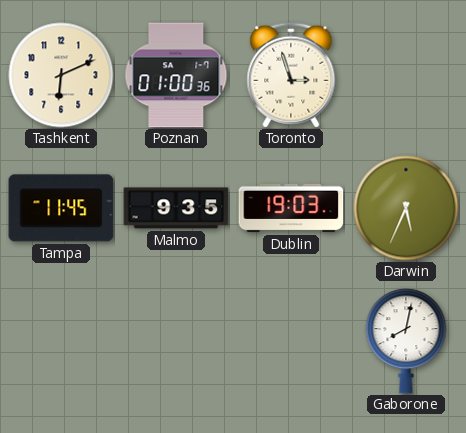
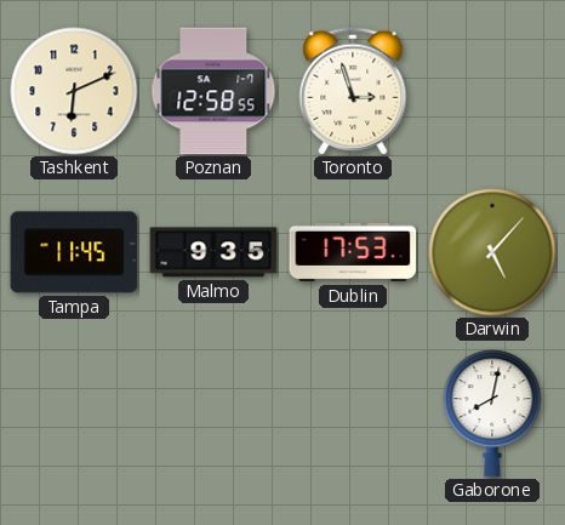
Poznan: 01:00 -> 12:58
Dublin: 19:03 -> 17:53
Darwin: 5:34 -> 5:07
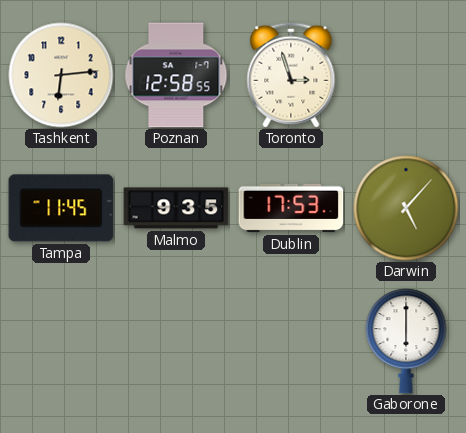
Tashkent: 6:11 -> 6:14
Gaborone: 8:02 -> 6:00
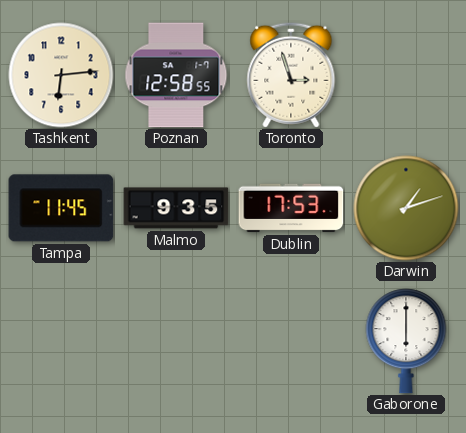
Darwin: 5:07 -> 1:12
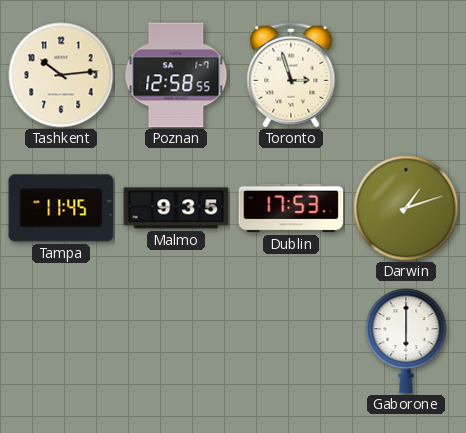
Tashkent: 6:14 -> 10:14
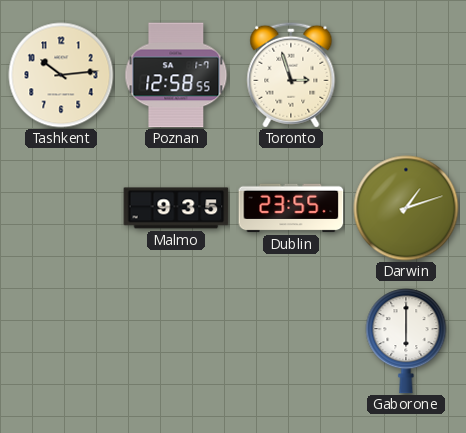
Tampa: 11:45 -> none
Dublin: 17:53 -> 23:55
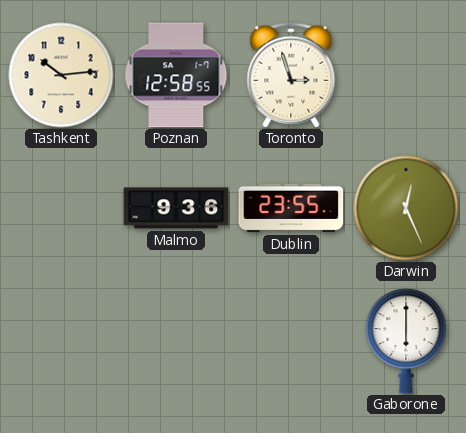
Malmo: 9:35 -> 9:36
Darwin: 1:12 -> 12:26
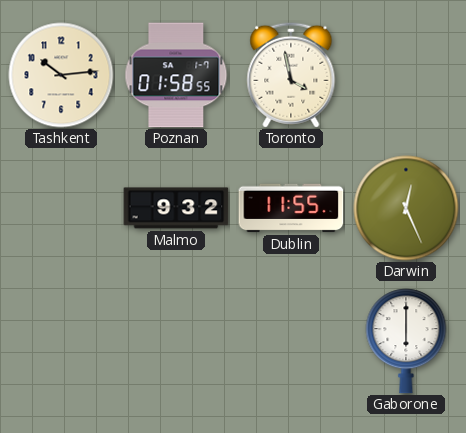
Poznan: 12:58 -> 01:58
Toronto: 2:57 -> 3:58
Malmo: 9:36 -> 9:32
Dublin: 23:55 -> 11:55
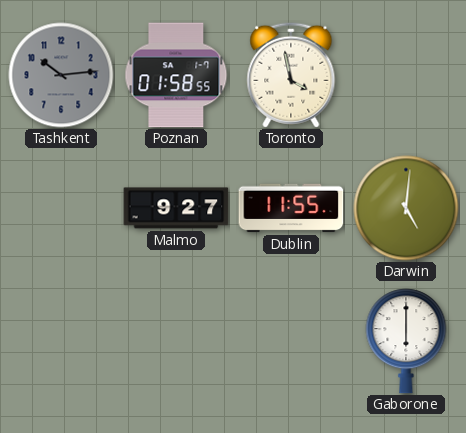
Tashkent dial: cream -> grey
Malmo: 9:32 -> 9:27
Darwin: 12:26 -> 5:01
